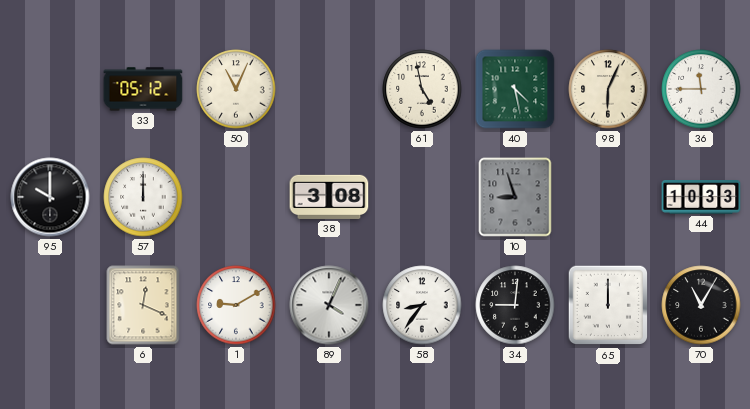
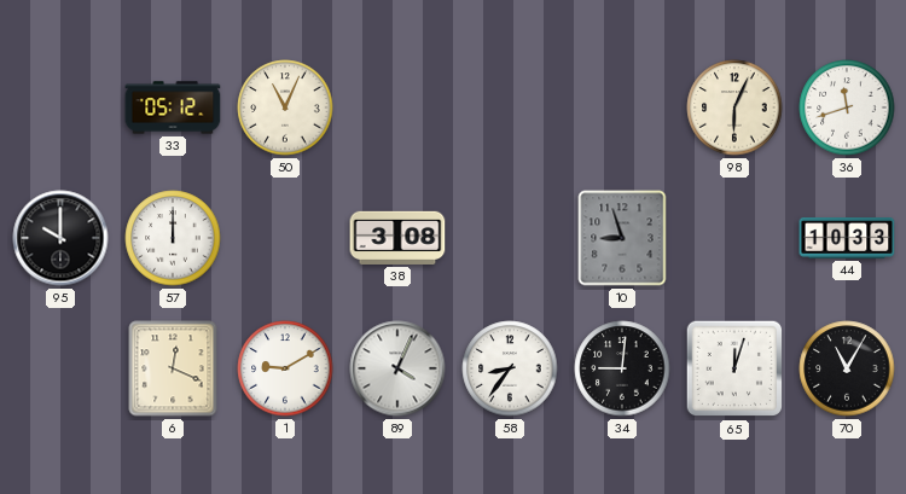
61: 4:58 -> none
40: 4:28 -> none
36: 11:45 -> 11:42
65: 12:00 -> 12:03
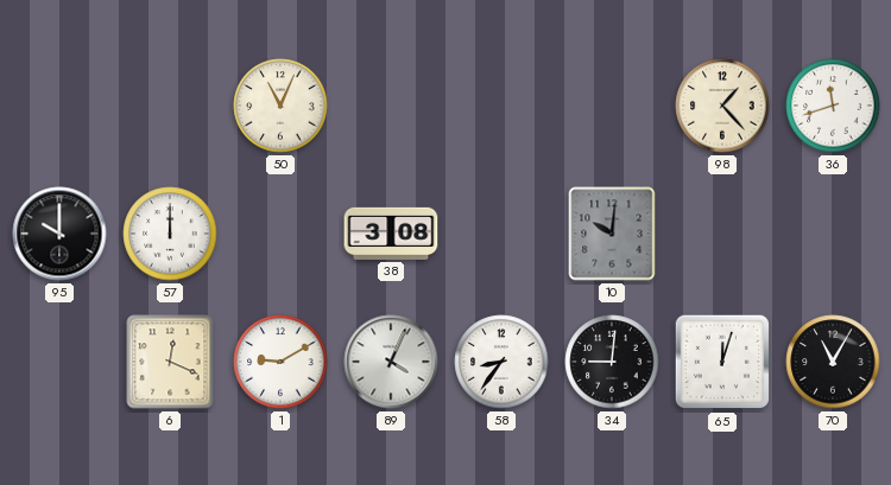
33: 05:12 -> none
98: 6:04 -> 1:23
10: 8:57 -> 10:01
44: 10:33 -> none
